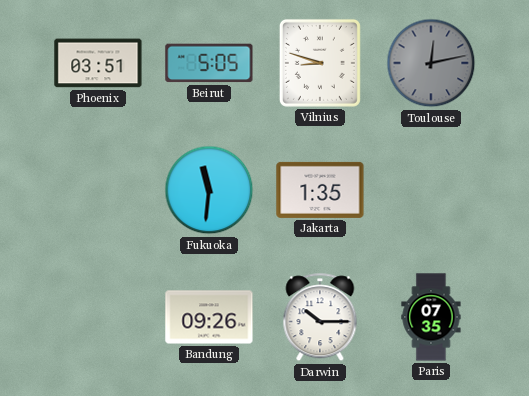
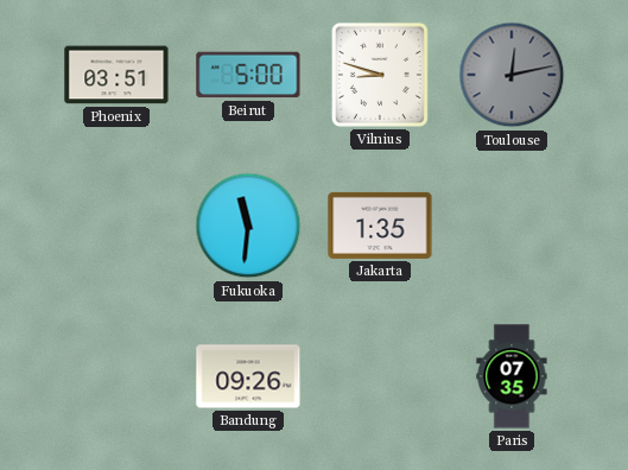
Beirut: 5:05 -> 5:00
Darwin: 10:15 -> none
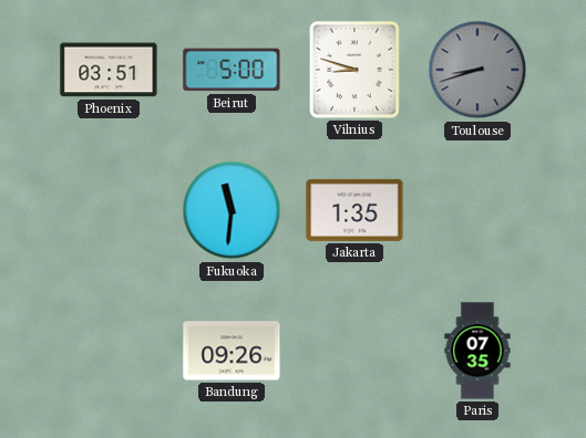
Toulouse: 12:13 -> 8:42
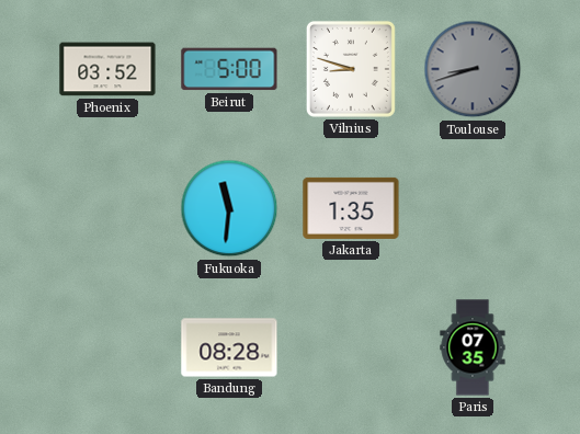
Phoenix: 03:51 -> 03:52
Bandung: 09:26 -> 08:28
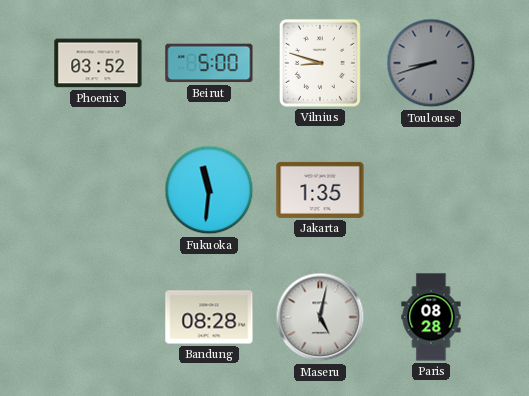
Maseru: none -> 5:02
Paris: 07:35 -> 08:28
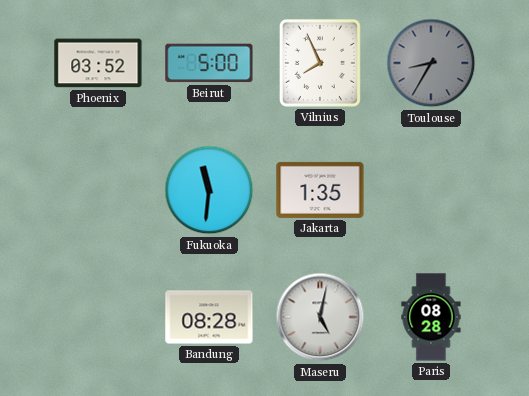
Vilnius: 8:48 -> 7:56
Toulouse: 8:42 -> 8:35
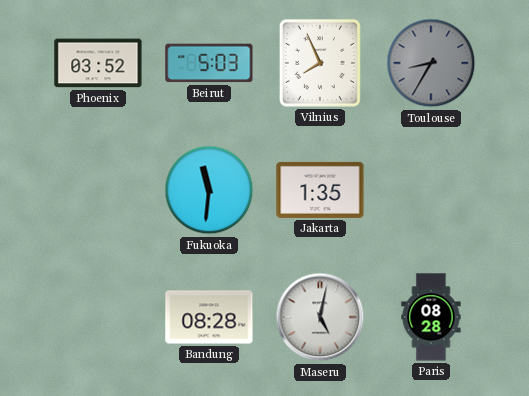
Beirut: 5:00 -> 5:03
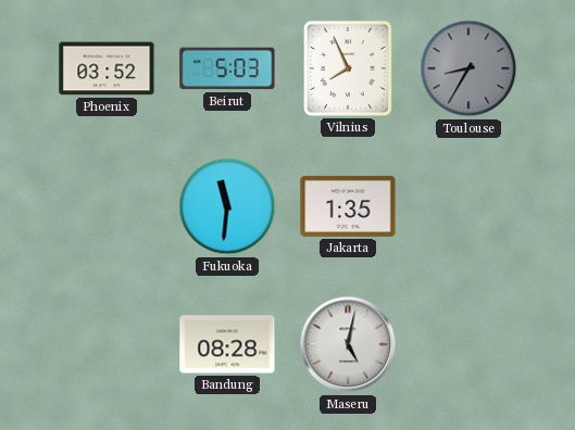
Paris: 08:28 -> none
